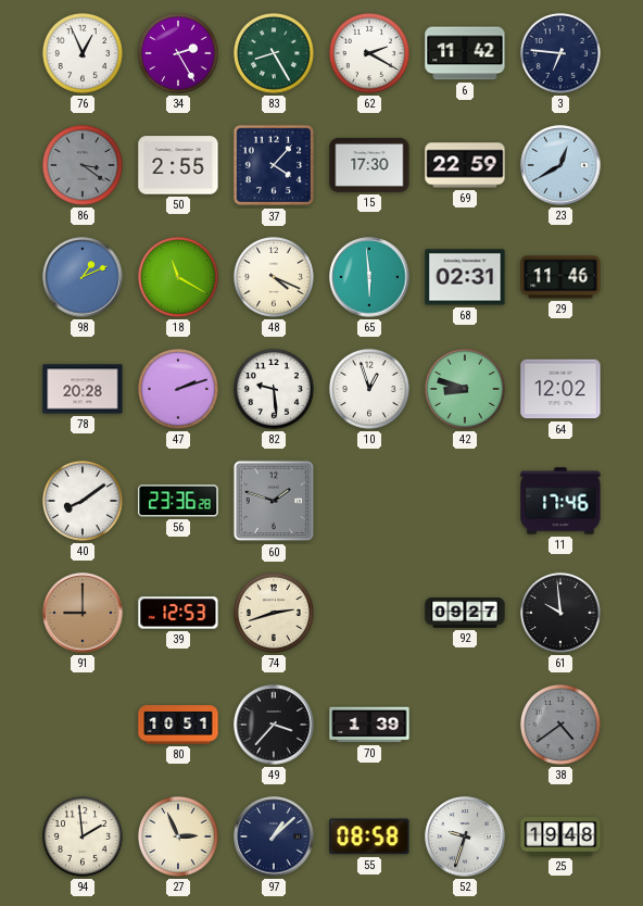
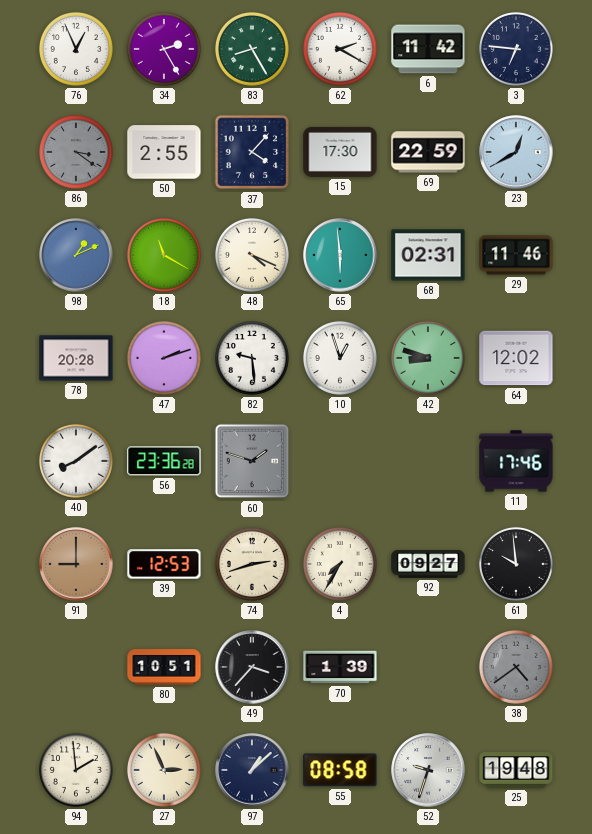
4: none -> 7:35
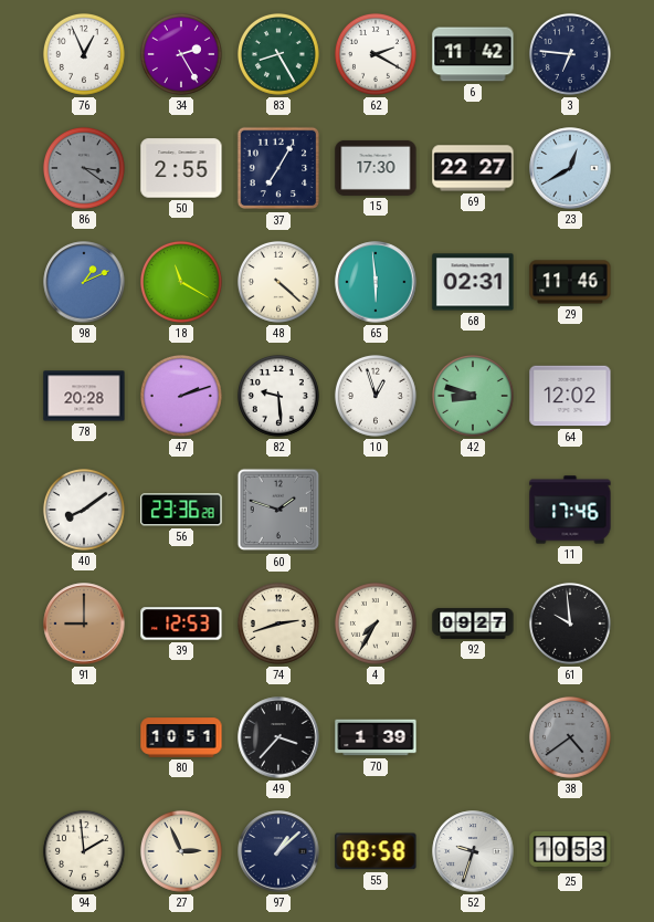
37: 4:07 -> 7:05
69: 22:59 -> 22:27
48: 4:19 -> 4:22
25: 19:48 -> 10:53
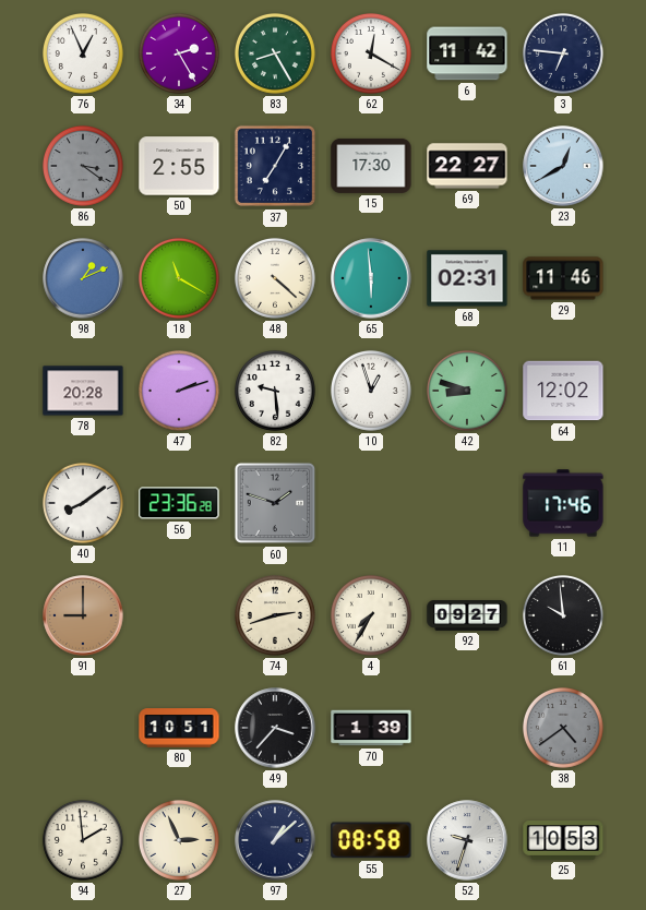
62: 2:20 -> 12:20
39: 12:53 -> none
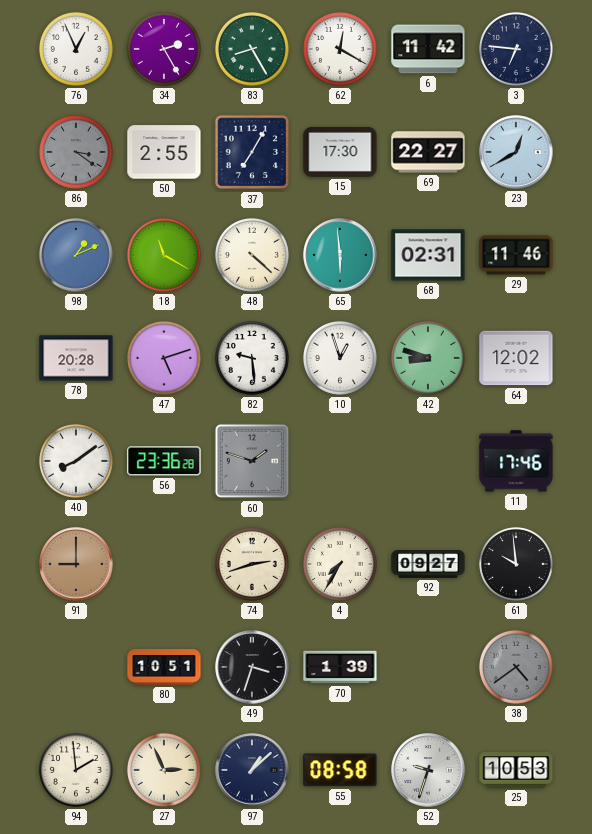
47: 2:12 -> 5:12
49: 3:37 -> 3:33
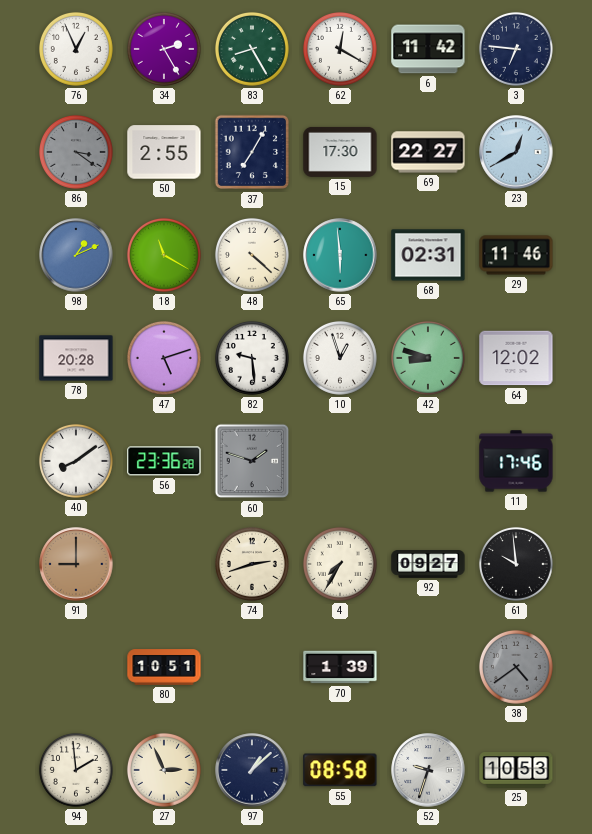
49: 3:33 -> none
